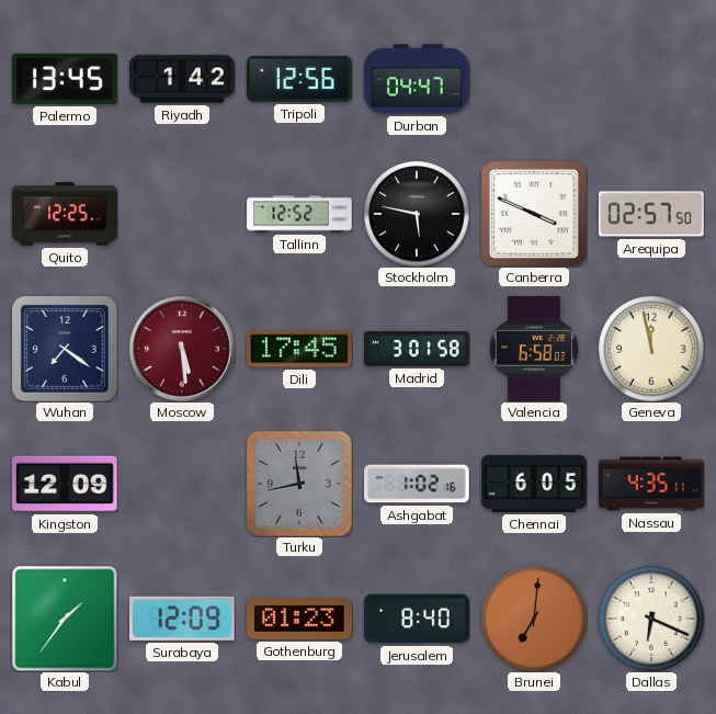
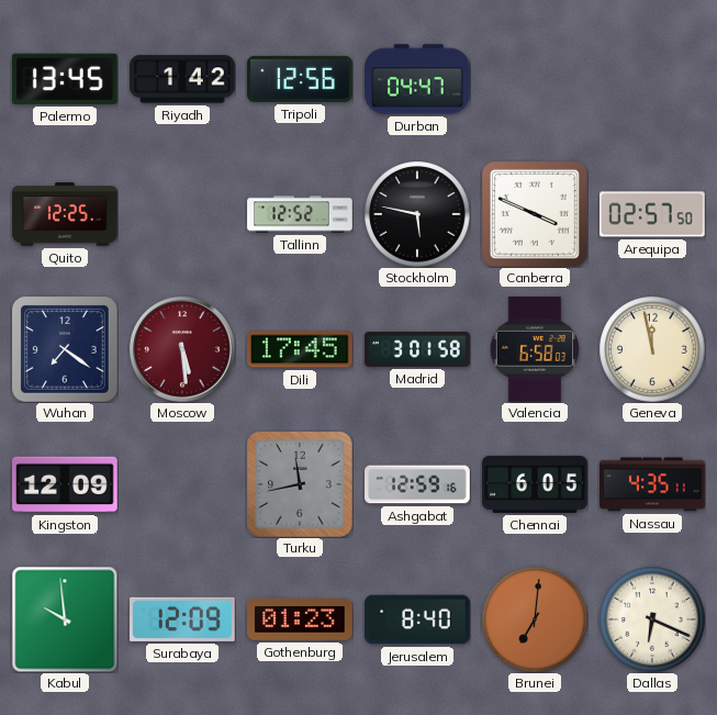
Ashgabat: 1:02 -> 12:59
Kabul: 1:36 -> 9:59
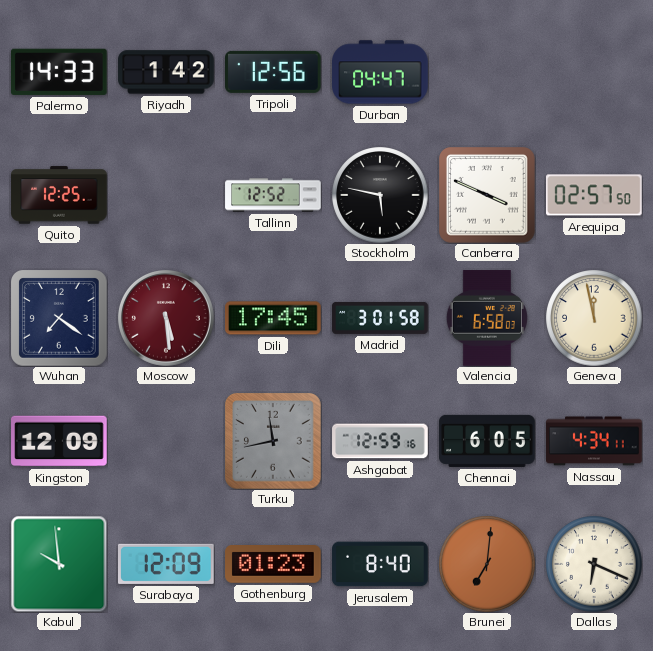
Palermo: 13:45 -> 14:33
Nassau: 4:35 -> 4:34
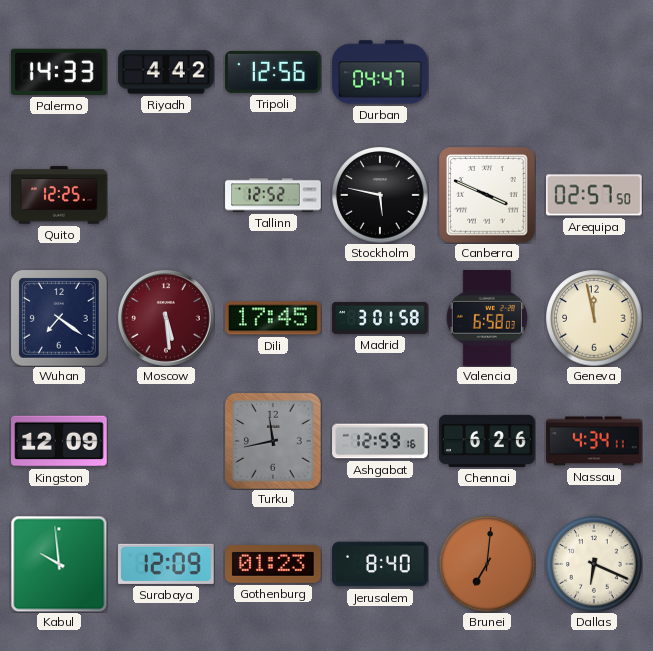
Riyadh: 1:42 -> 4:42
Chennai: 6:05 -> 6:26
